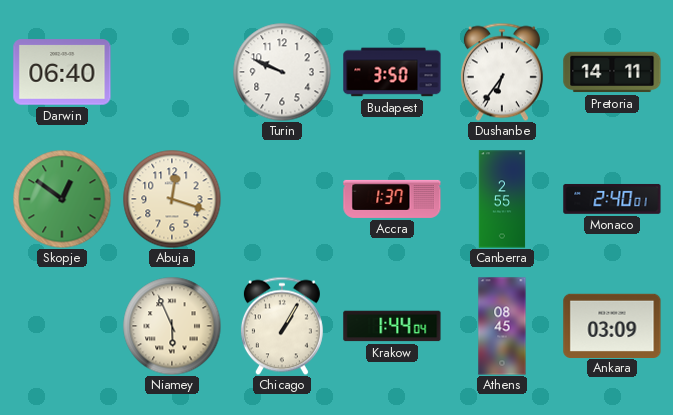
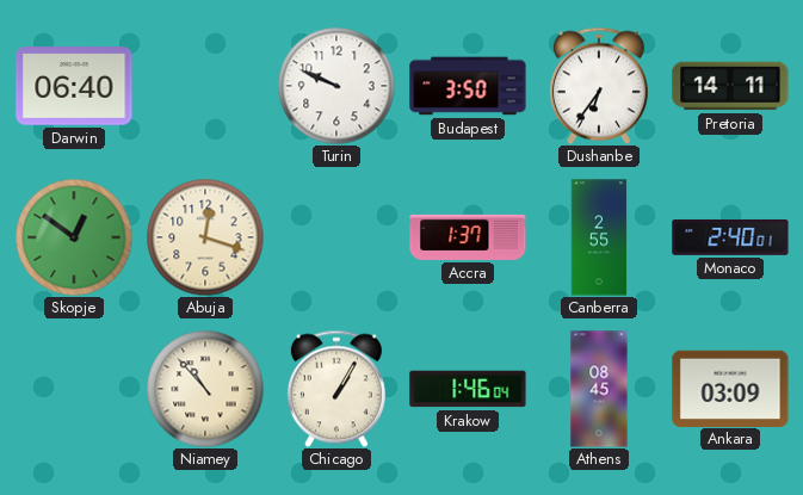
Niamey: 5:56 -> 10:53
Krakow: 1:44 -> 1:46
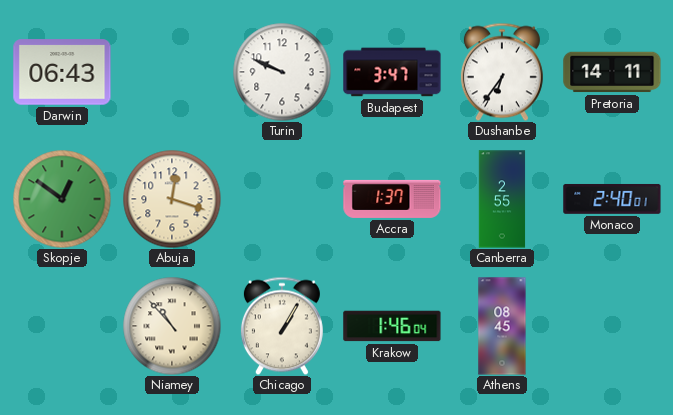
Darwin: 06:40 -> 06:43
Budapest: 3:50 -> 3:47
Ankara: 03:09 -> none
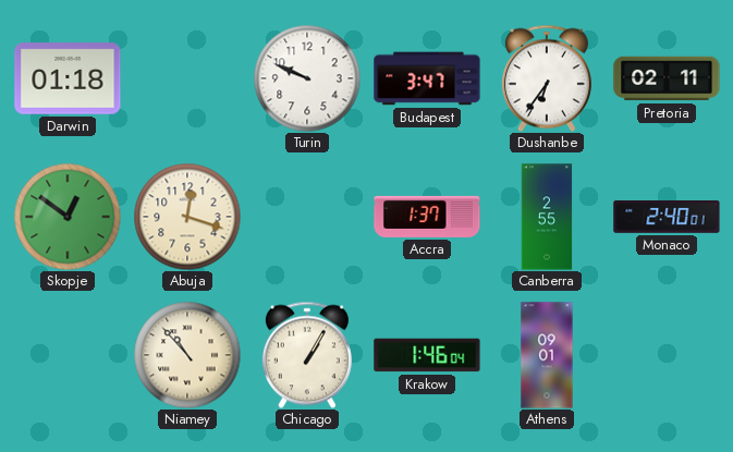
Darwin: 06:43 -> 01:18
Pretoria: 14:11 -> 02:11
Athens: 08:45 -> 09:01
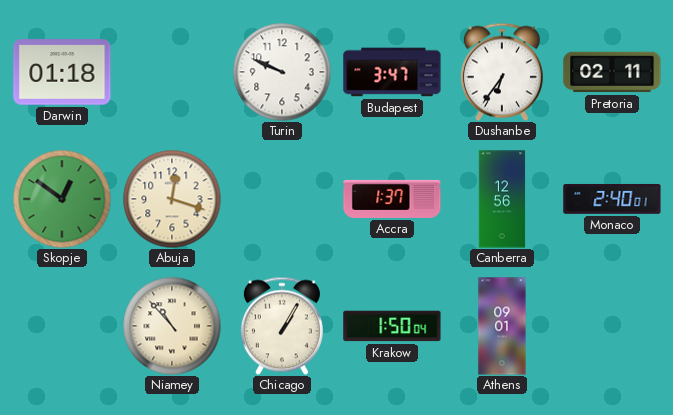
Canberra: 2:55 -> 12:56
Krakow: 1:46 -> 1:50
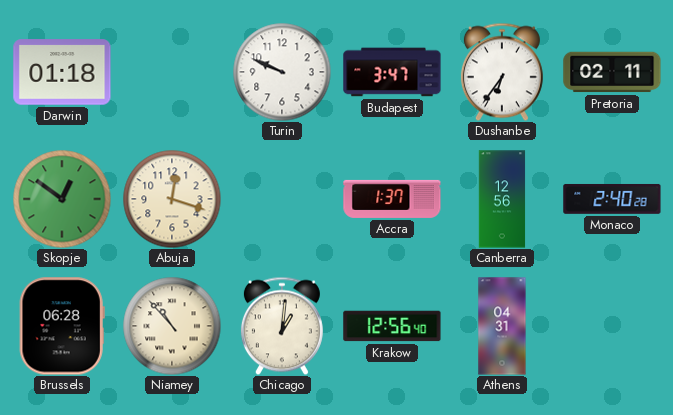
Monaco: 2:40:01 -> 2:40:28
Brussels: none -> 06:28
Chicago: 1:05 -> 1:01
Krakow: 1:50 -> 12:56
Athens: 09:01 -> 04:31
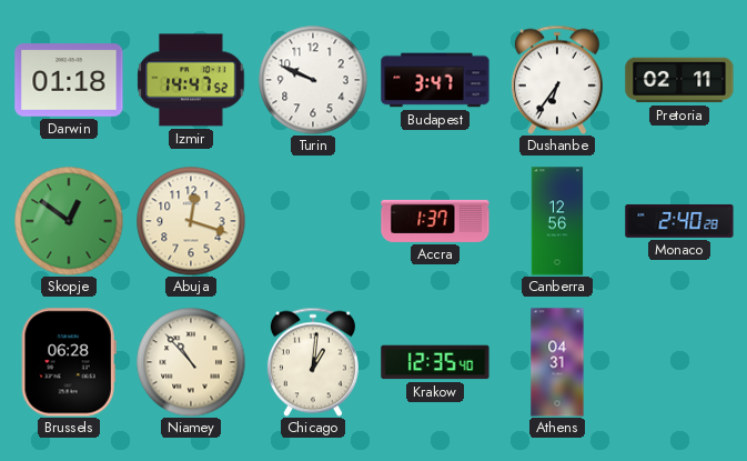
Izmir: none -> 14:47
Krakow: 12:56 -> 12:35
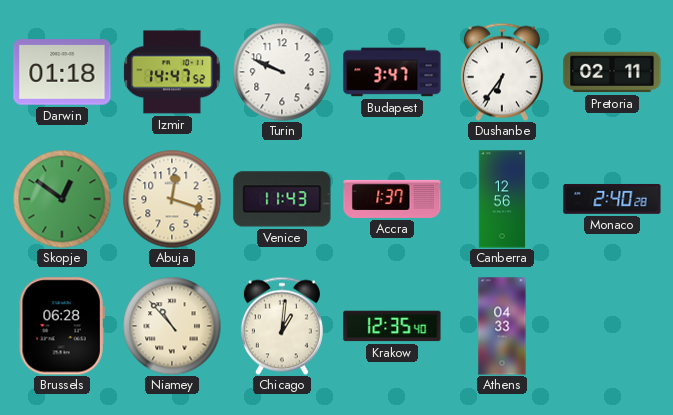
Venice: none -> 11:43
Athens: 04:31 -> 04:33
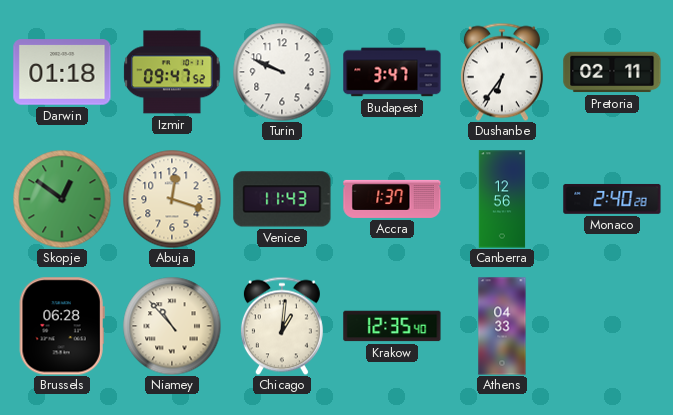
Izmir: 14:47 -> 09:47
